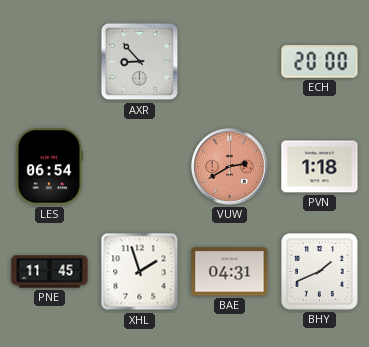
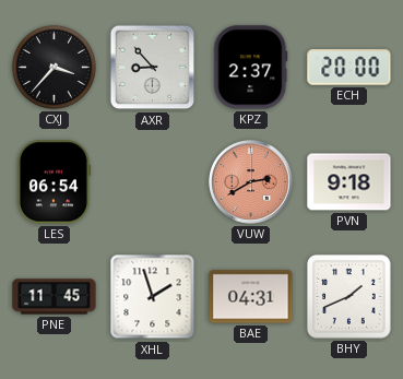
CXJ: none -> 3:37
KPZ: none -> 2:37
PVN: 1:18 -> 9:18
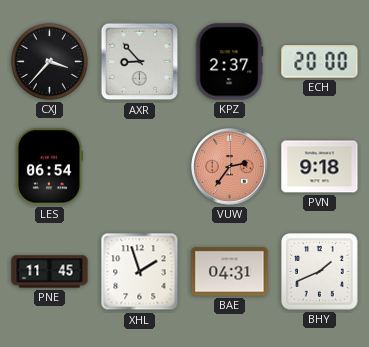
VUW: 2:40 -> 2:36
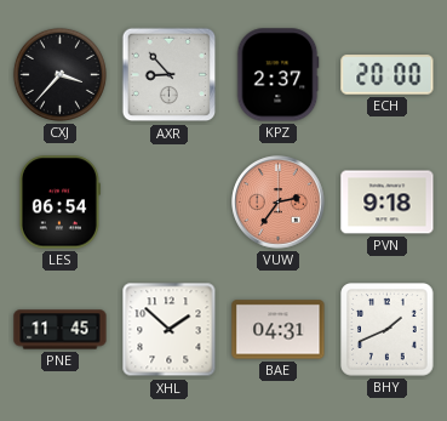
XHL: 1:57 -> 1:52
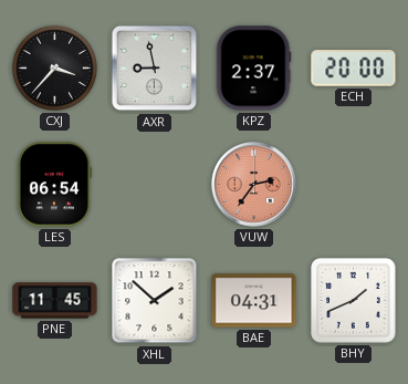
AXR: 8:53 -> 8:58
PVN: 9:18 -> none
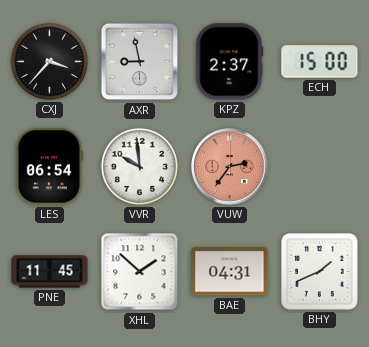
ECH: 20:00 -> 15:00
VVR: none -> 9:59
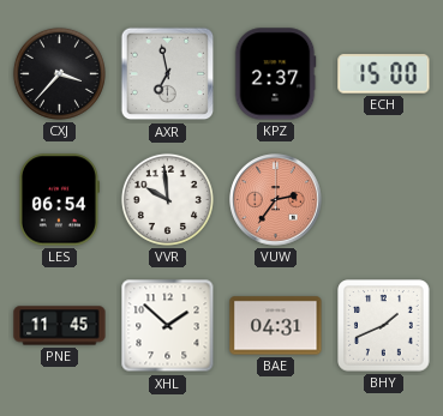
AXR: 8:58 -> 6:58
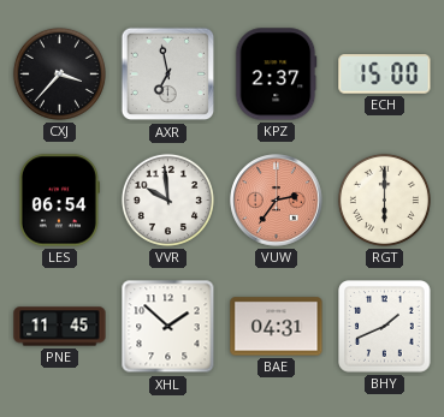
RGT: none -> 6:00
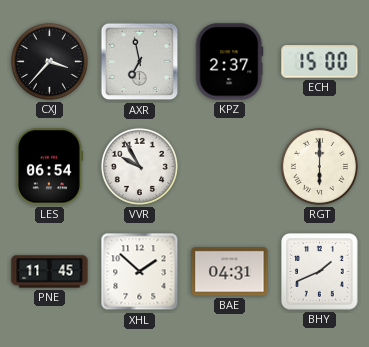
VVR: 9:59 -> 9:55
VUW: 2:36 -> none
